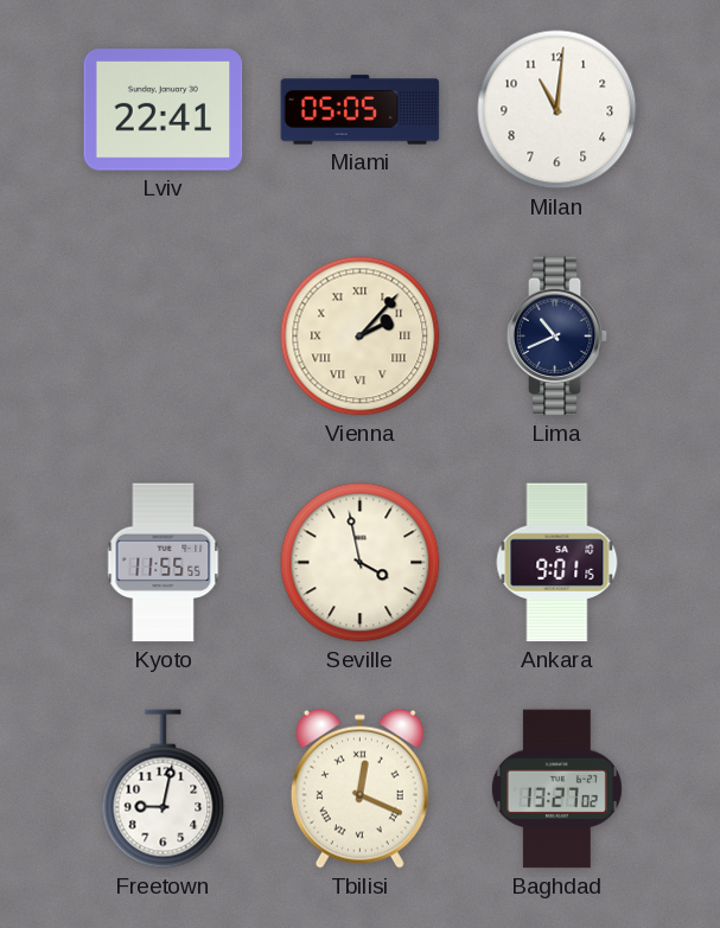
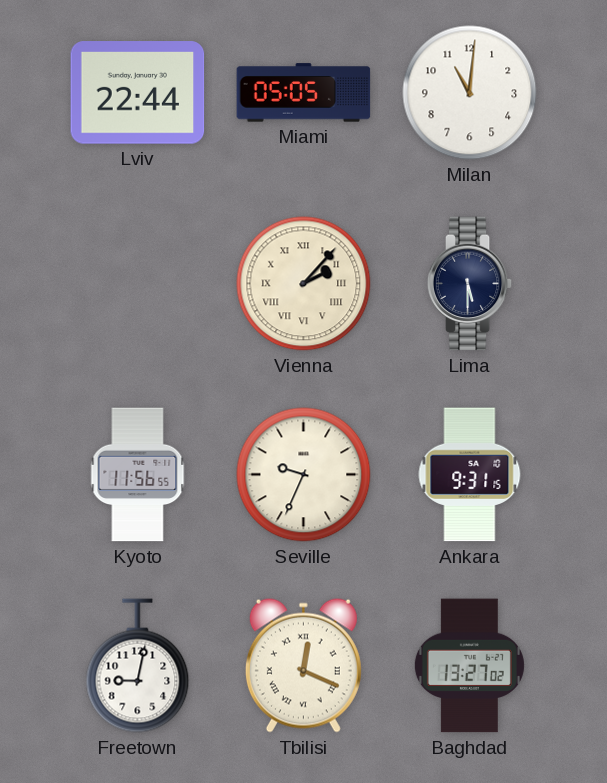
Lviv: 22:41 -> 22:44
Lima: 10:41 -> 5:30
Kyoto: 11:55 -> 11:56
Seville: 3:58 -> 9:34
Ankara: 9:01 -> 9:31
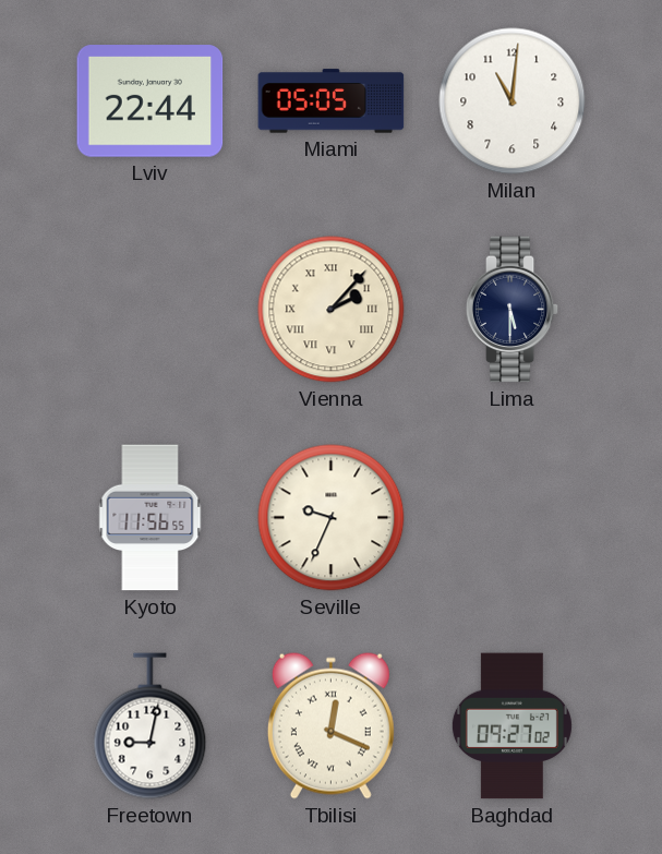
Ankara: 9:31 -> none
Baghdad: 13:27 -> 09:27
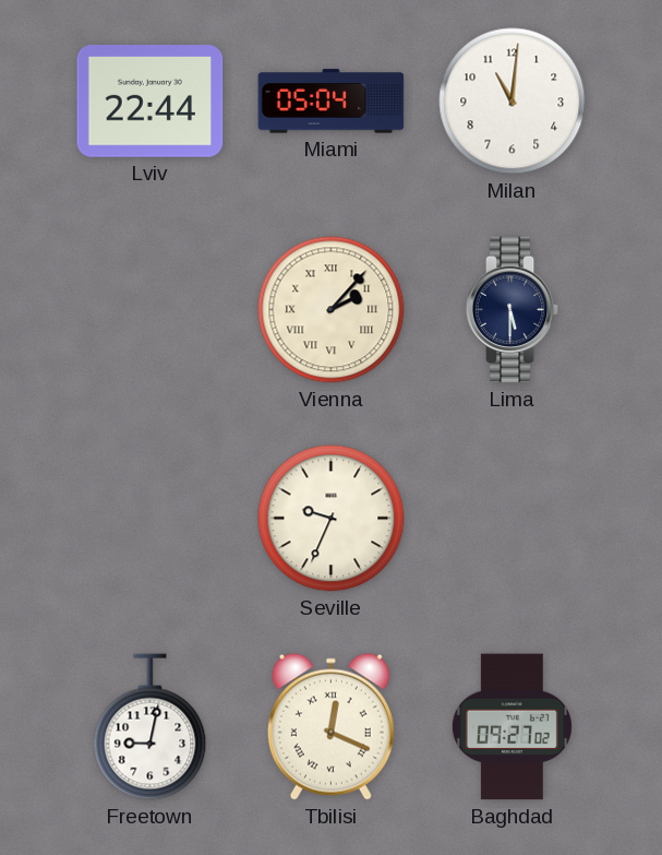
Miami: 05:05 -> 05:04
Kyoto: 11:56 -> none
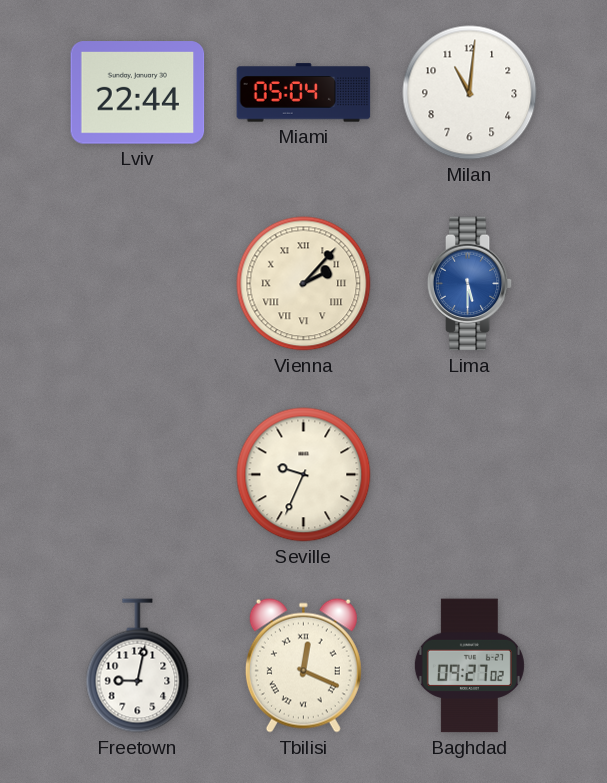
Lima dial: navy -> blue
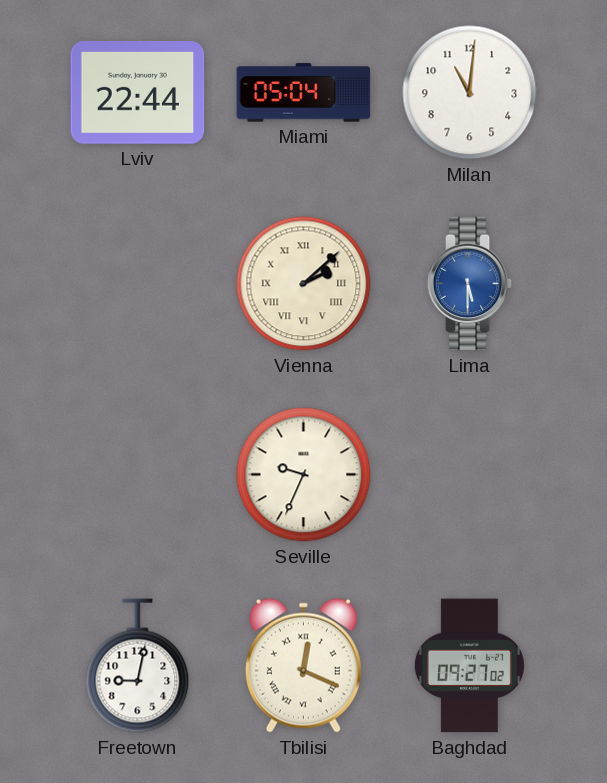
Vienna: 2:07 -> 2:08
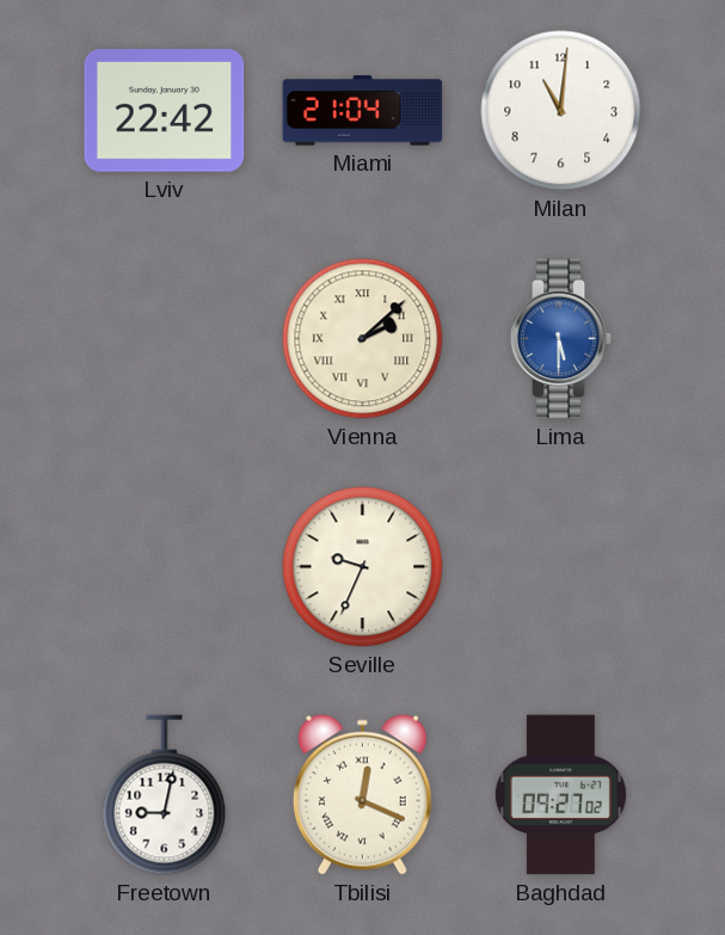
Lviv: 22:44 -> 22:42
Miami: 05:04 -> 21:04
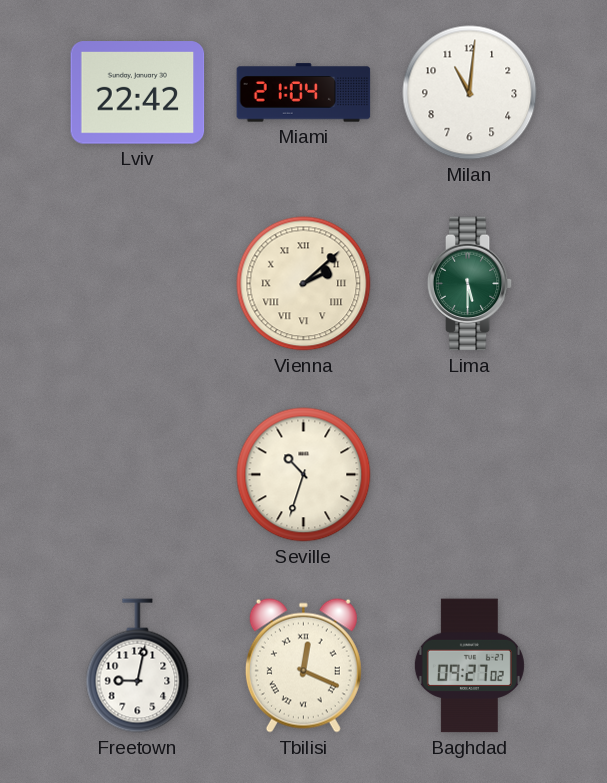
Lima dial: blue -> green
Seville: 9:34 -> 10:33
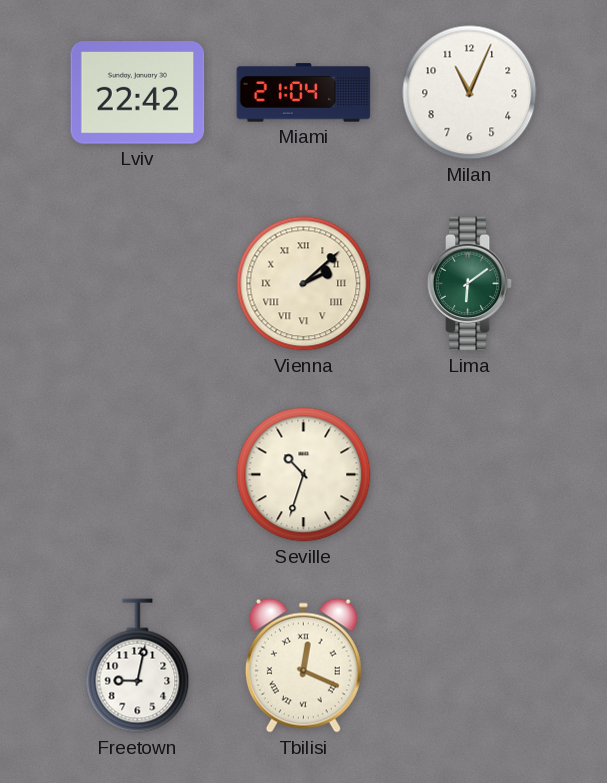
Milan: 11:01 -> 11:04
Lima: 5:30 -> 6:09
Baghdad: 09:27 -> none
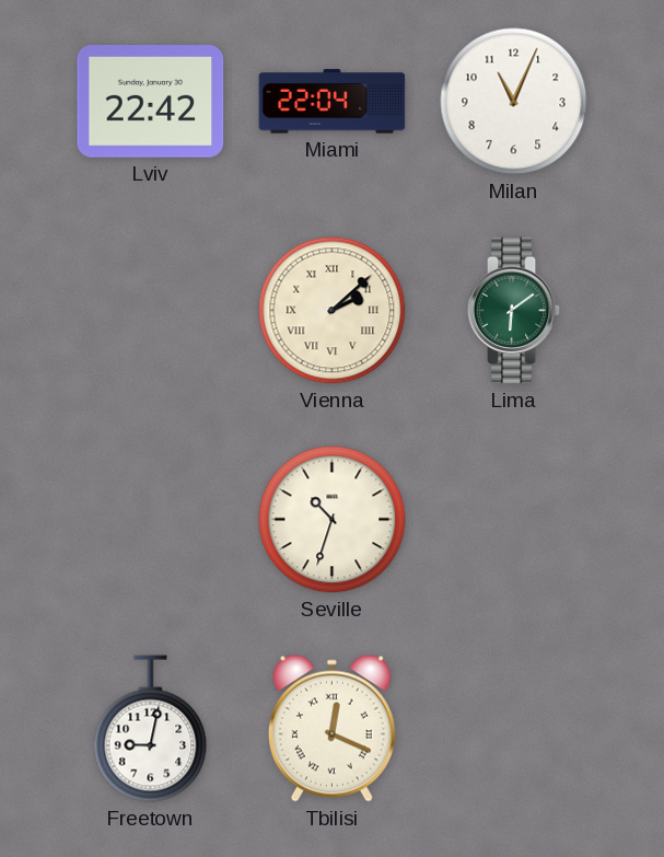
Miami: 21:04 -> 22:04
